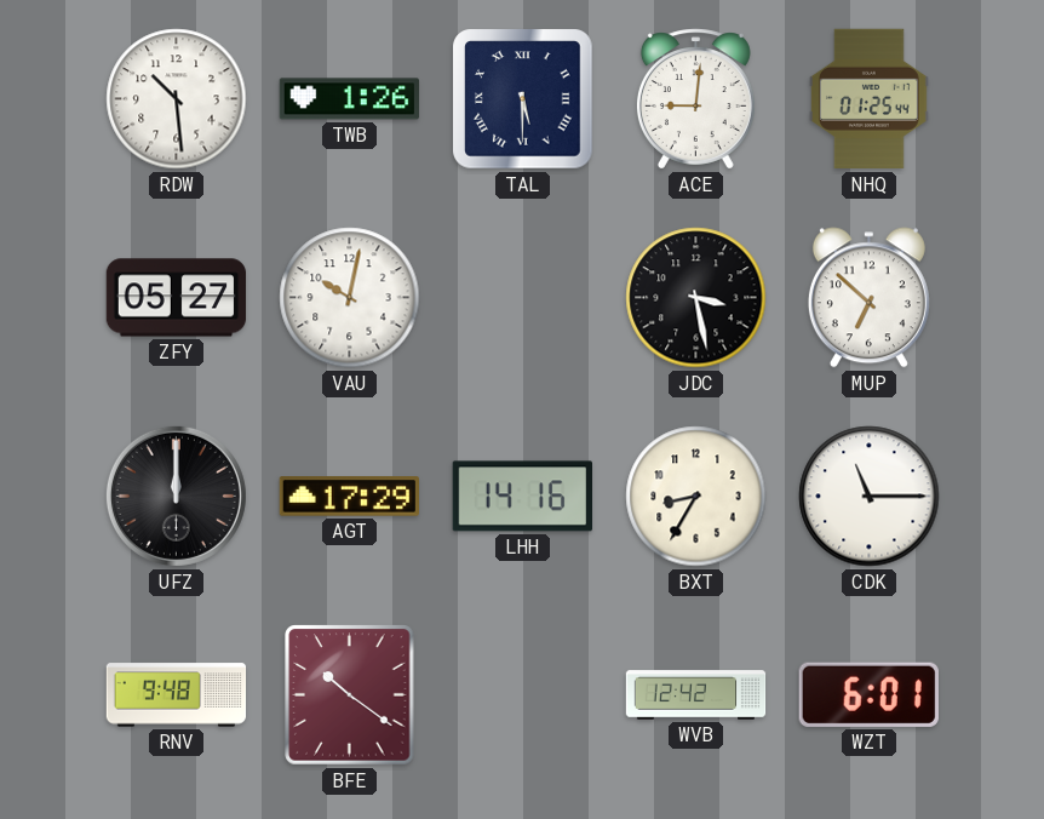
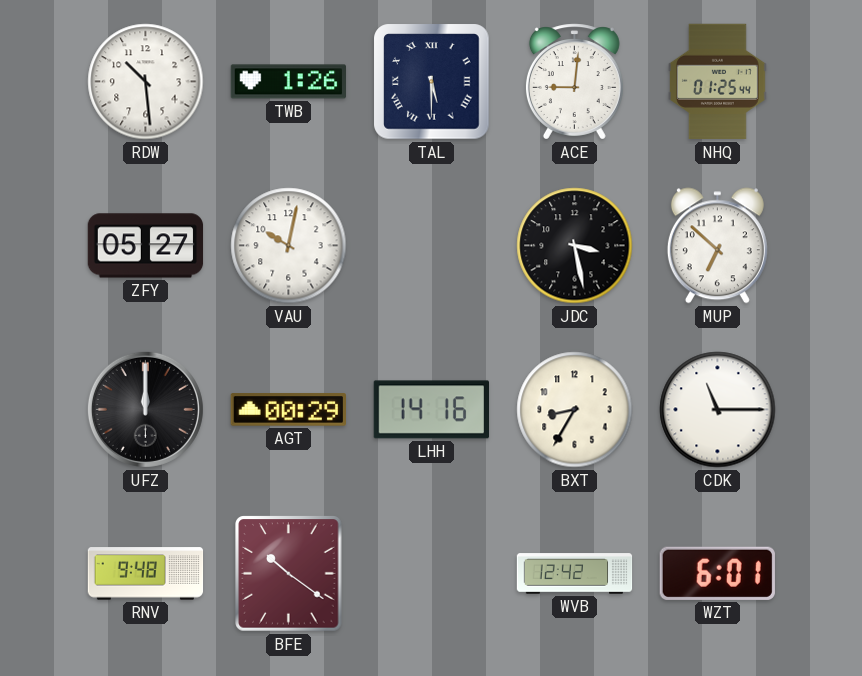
AGT: 17:29 -> 00:29
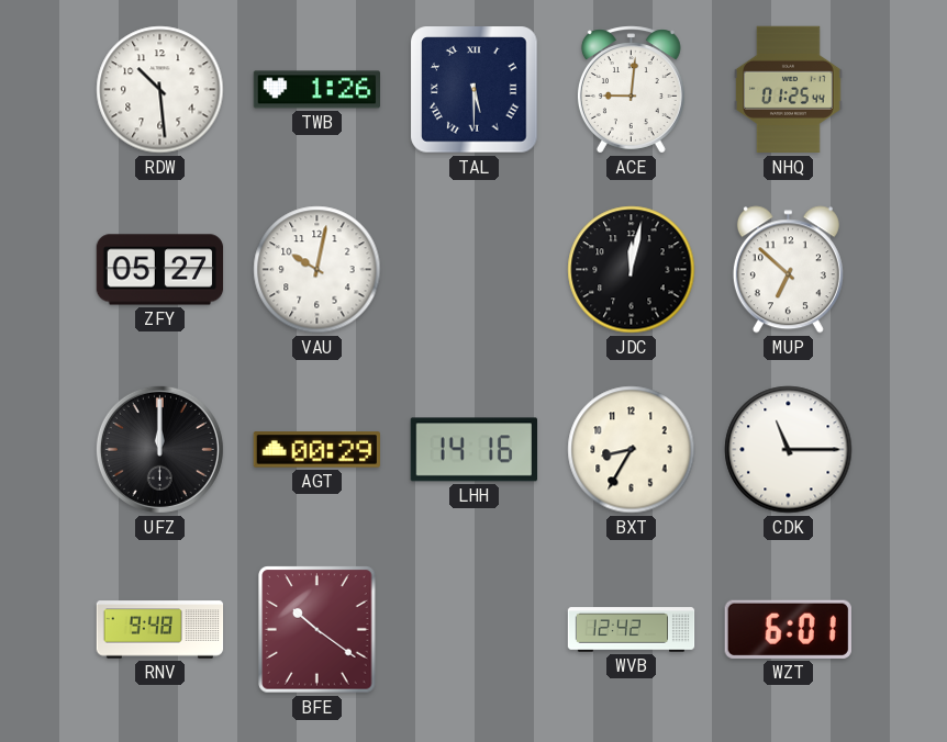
JDC: 3:28 -> 12:02
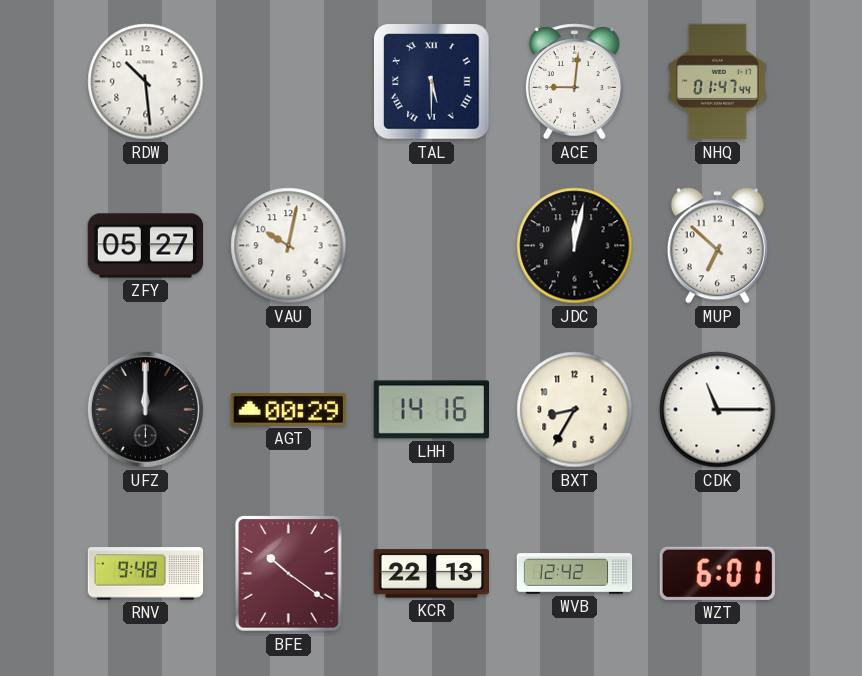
TWB: 1:26 -> none
NHQ: 01:25 -> 01:47
KCR: none -> 22:13
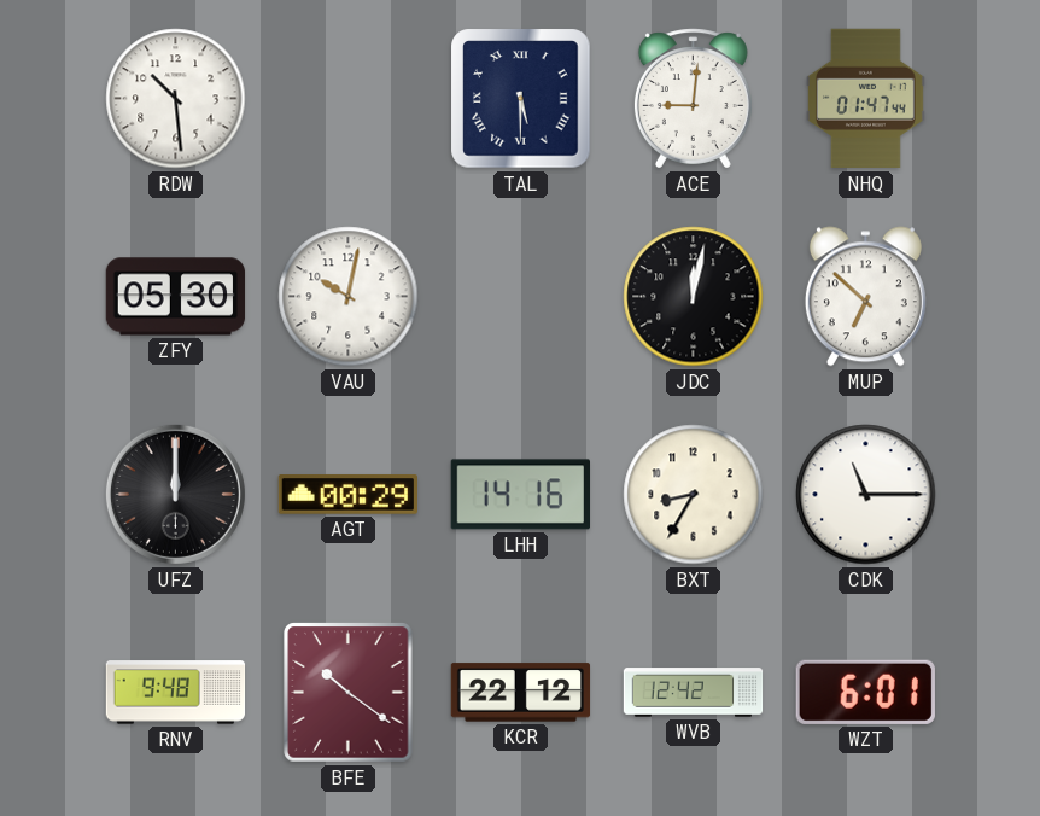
ZFY: 05:27 -> 05:30
KCR: 22:13 -> 22:12
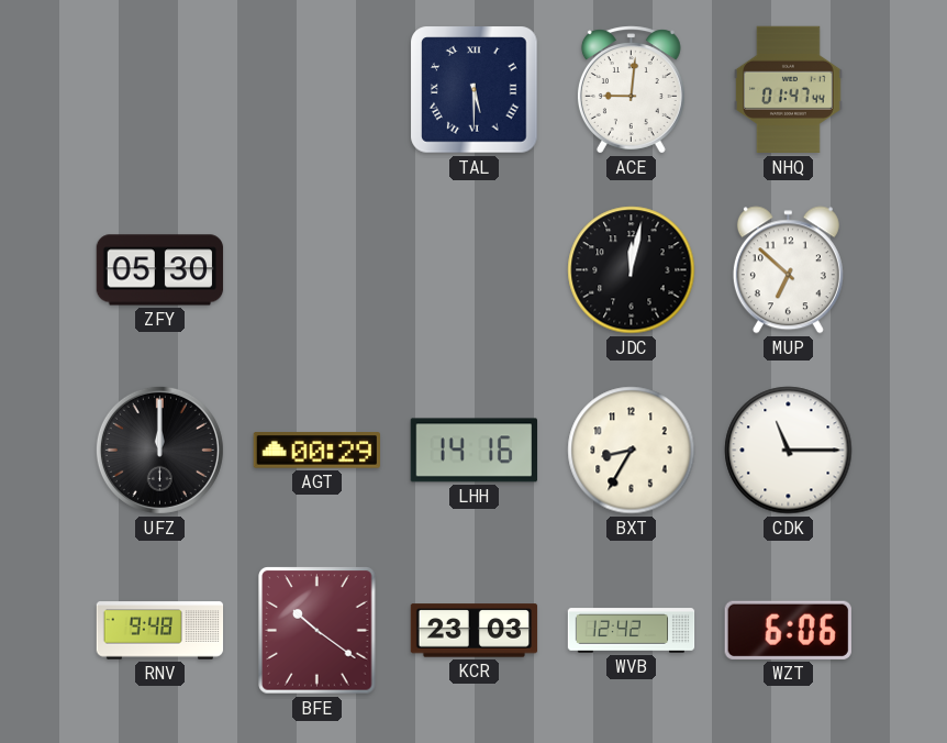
RDW: 10:29 -> none
VAU: 10:02 -> none
KCR: 22:12 -> 23:03
WZT: 6:01 -> 6:06
